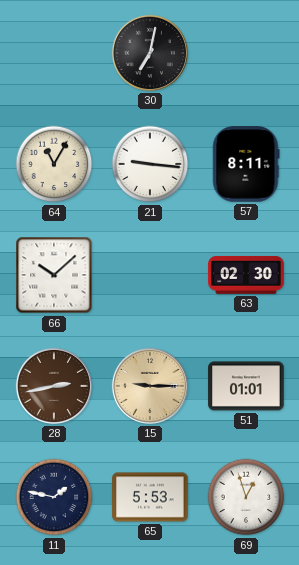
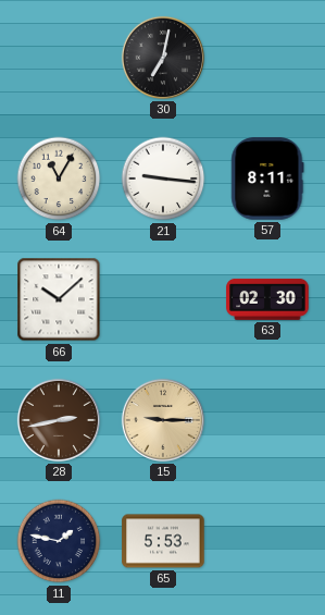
51: 01:01 -> none
69: 12:57 -> none
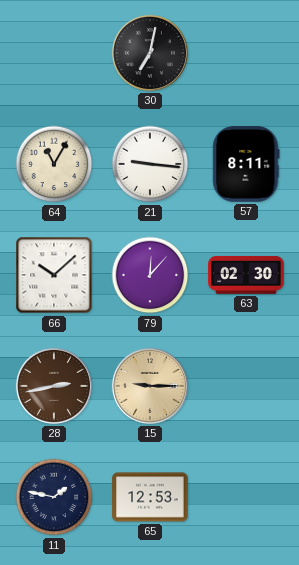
79: none -> 12:07
65: 5:53 -> 12:53
